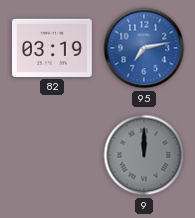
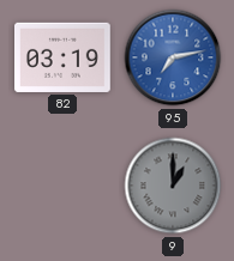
9: 12:00 -> 1:00
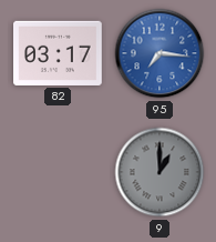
82: 03:19 -> 03:17
95: 7:13 -> 7:16
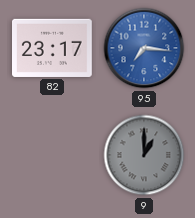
82: 03:17 -> 23:17
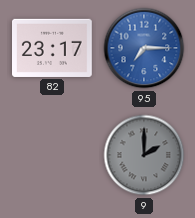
95: 7:16 -> 7:15
9: 1:00 -> 2:00
